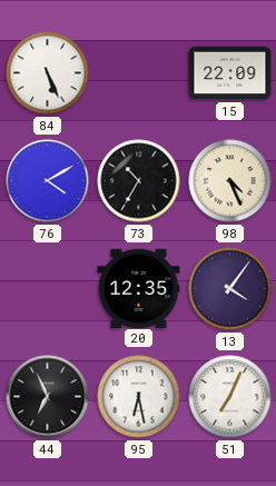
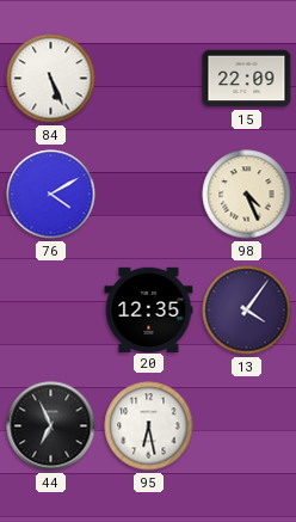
73: 10:35 -> none
51: 7:04 -> none
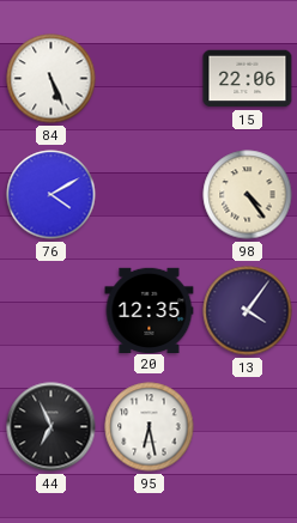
15: 22:09 -> 22:06
98: 4:26 -> 4:24
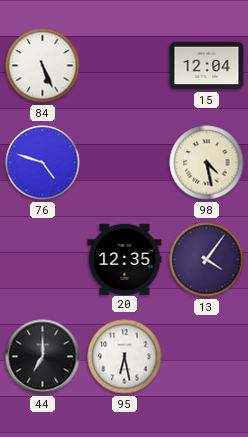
15: 22:06 -> 12:04
76: 4:10 -> 4:48
98: 4:24 -> 4:28
44: 6:56 -> 7:00
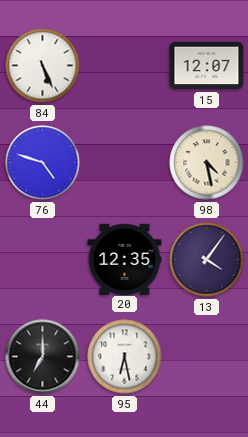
15: 12:04 -> 12:07
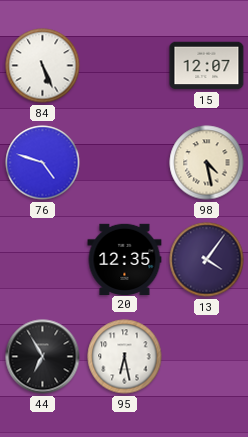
44: 7:00 -> 6:55
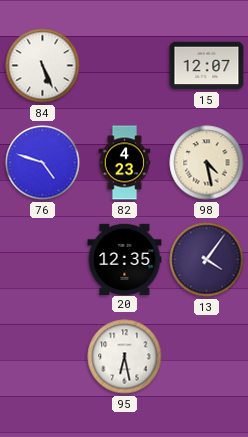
82: none -> 4:23
44: 6:55 -> none
